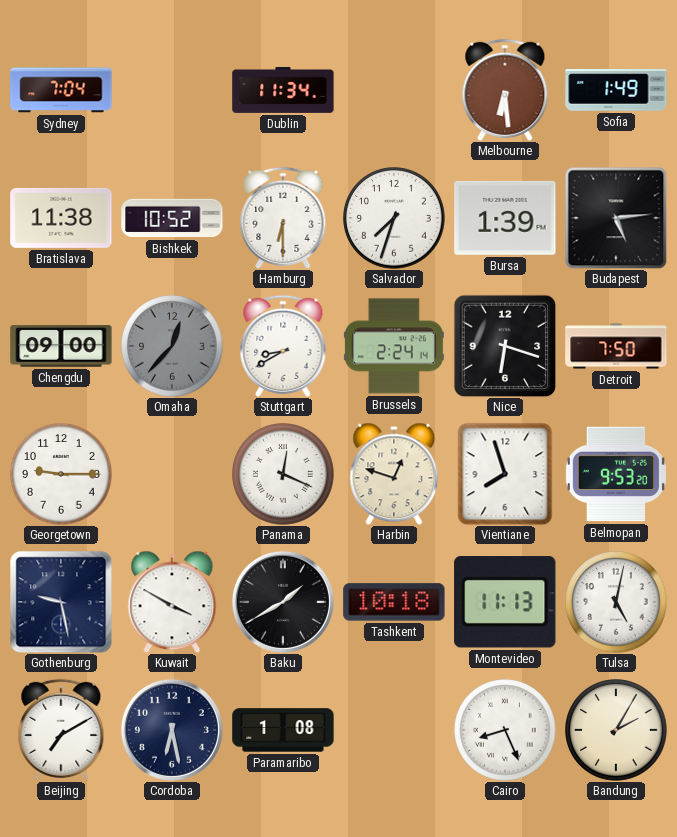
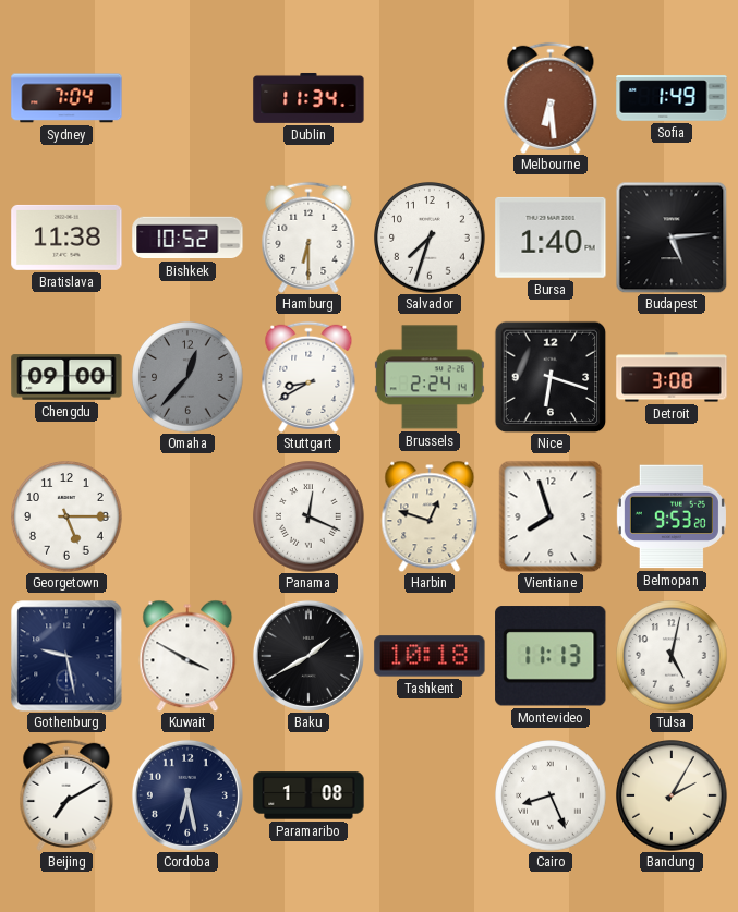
Bursa: 1:39 -> 1:40
Detroit: 7:50 -> 3:08
Georgetown: 9:15 -> 5:15
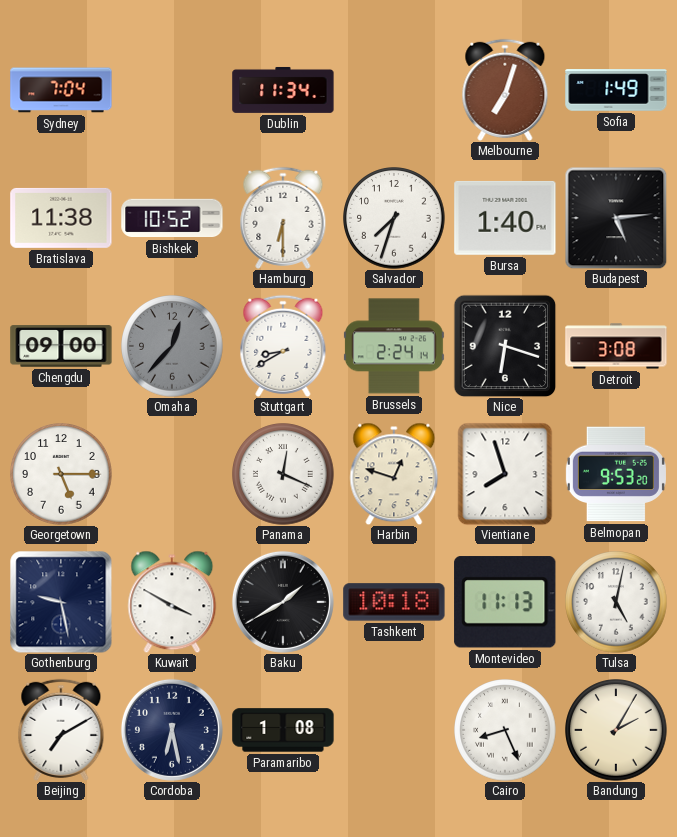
Melbourne: 6:29 -> 7:03
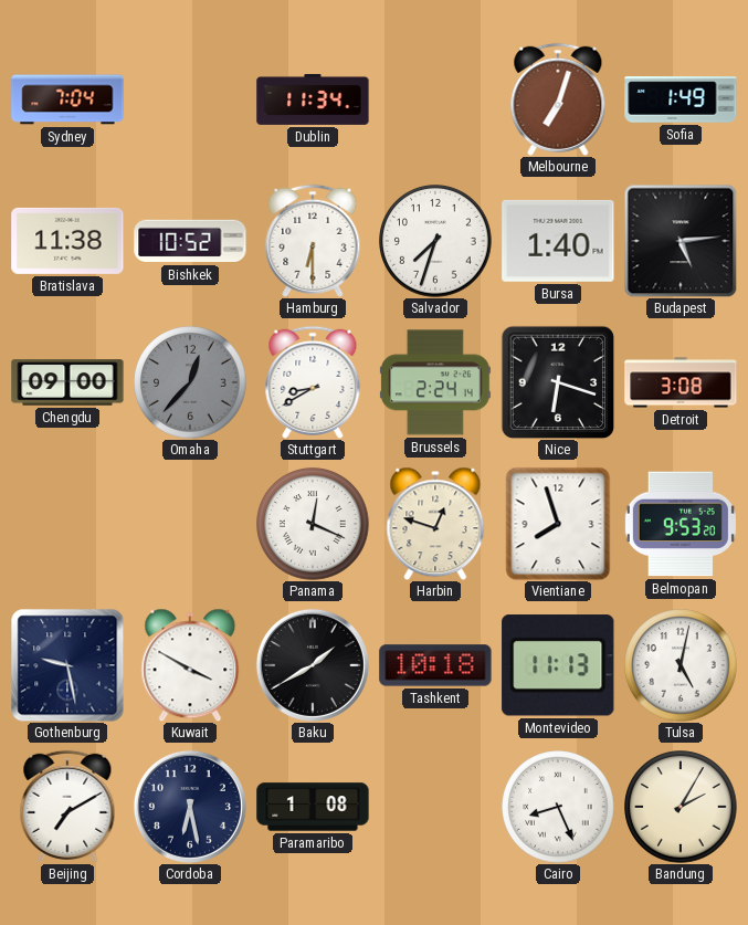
Georgetown: 5:15 -> none
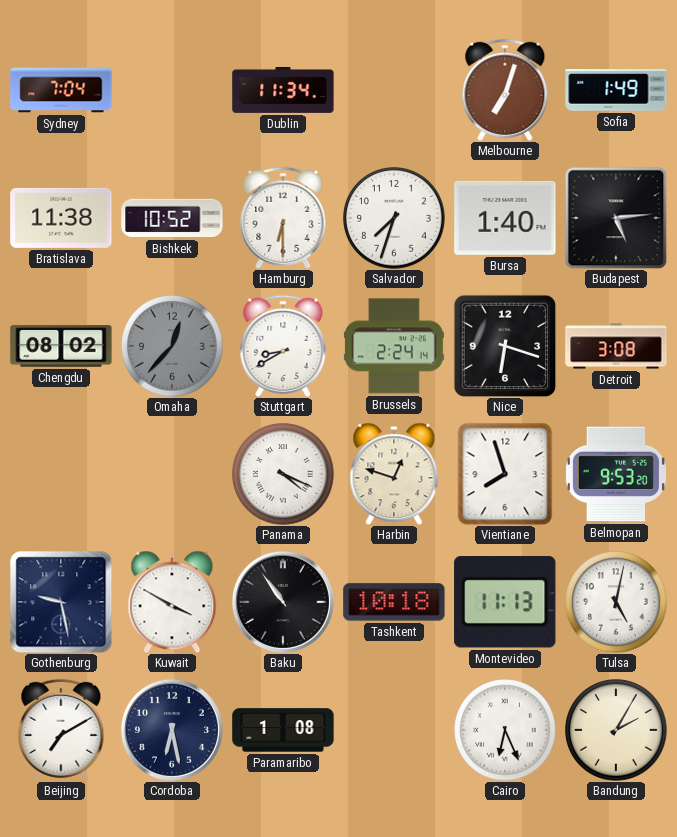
Chengdu: 09:00 -> 08:02
Panama: 12:19 -> 4:19
Baku: 1:40 -> 10:54
Cairo: 8:26 -> 6:26
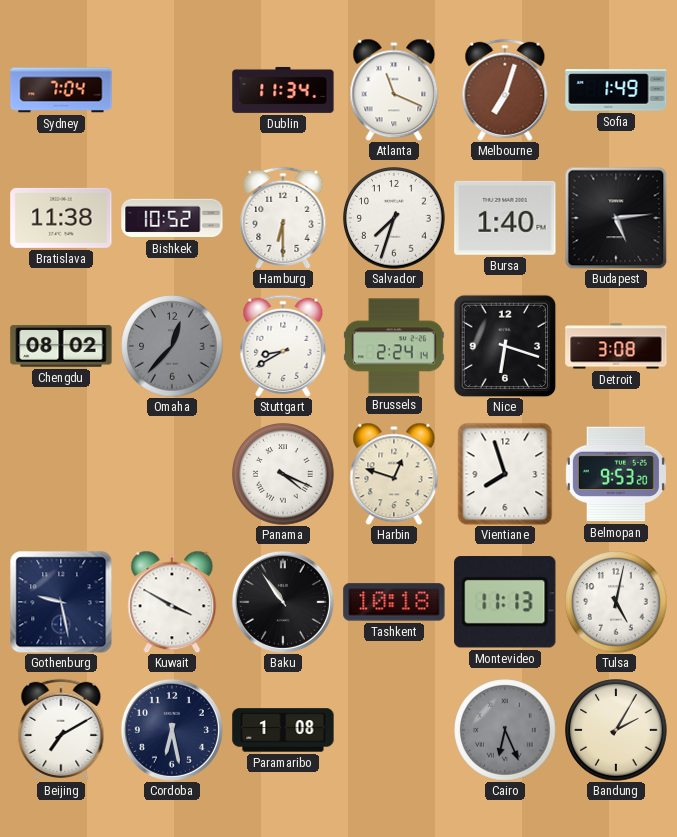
Atlanta: none -> 11:19
Cairo dial: white -> grey
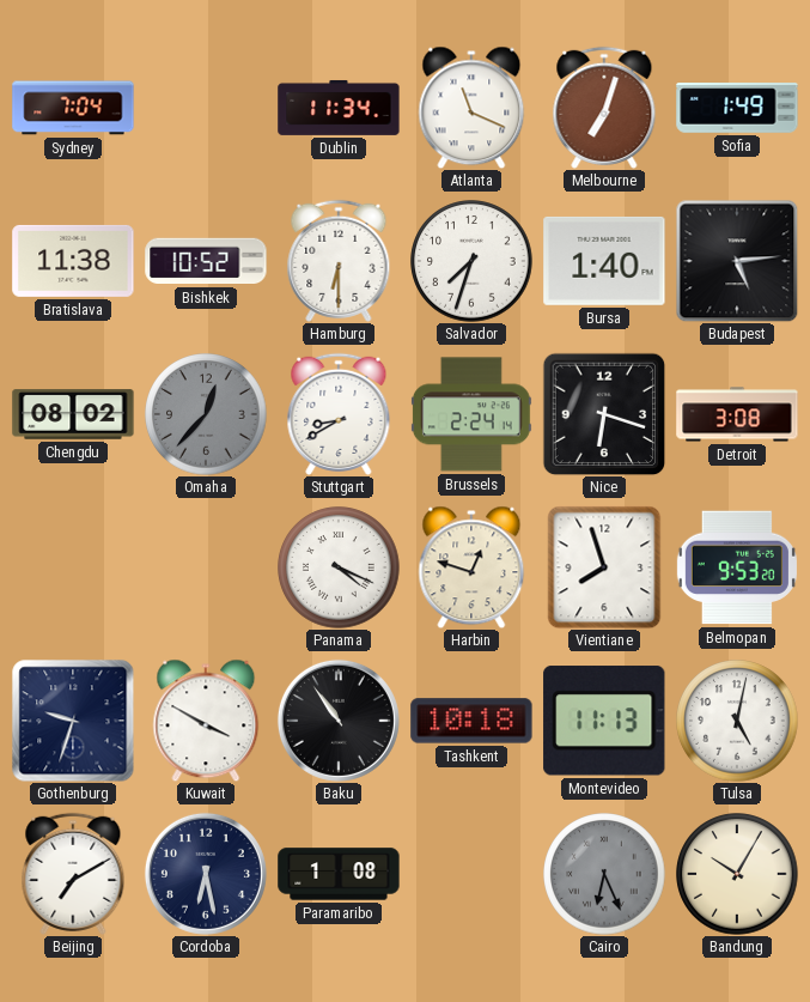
Gothenburg: 9:28 -> 9:33
Bandung: 2:05 -> 10:05
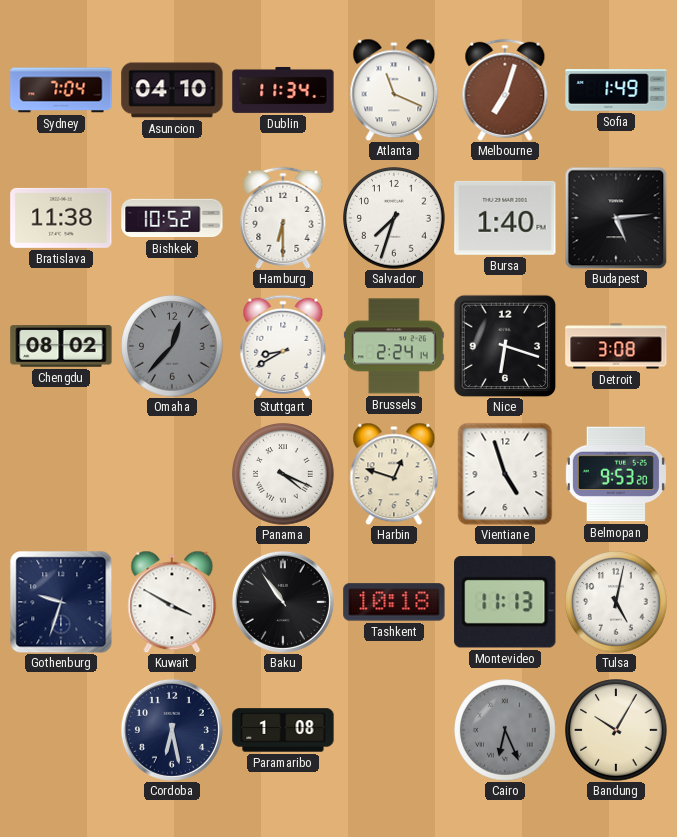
Asuncion: none -> 04:10
Vientiane: 7:57 -> 4:57
Beijing: 7:10 -> none
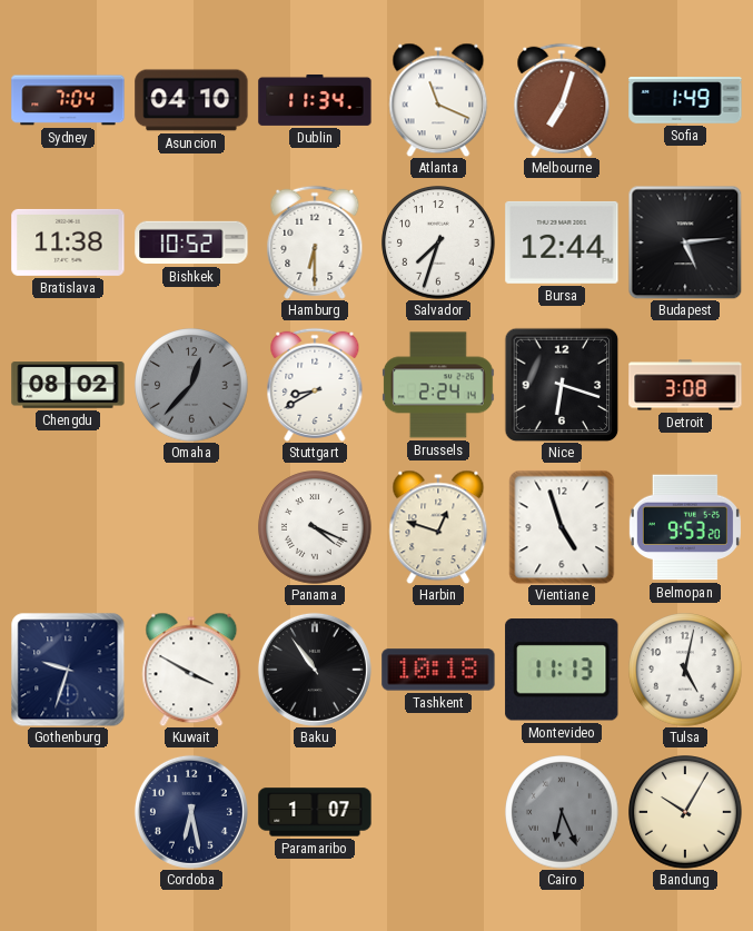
Bursa: 1:40 -> 12:44
Paramaribo: 1:08 -> 1:07
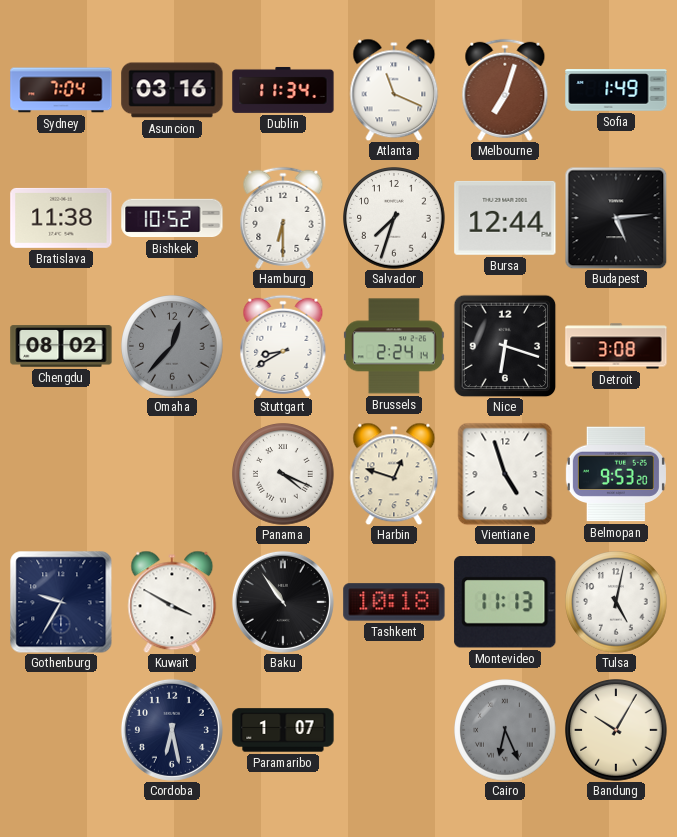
Asuncion: 04:10 -> 03:16
Gothenburg: 9:33 -> 9:35
